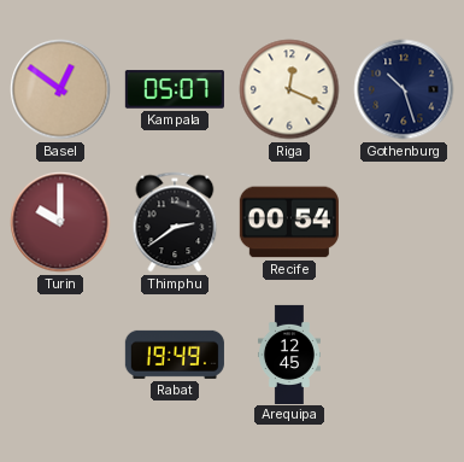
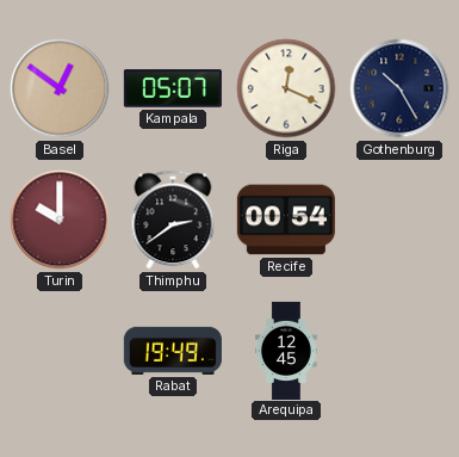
Gothenburg: 10:27 -> 10:25
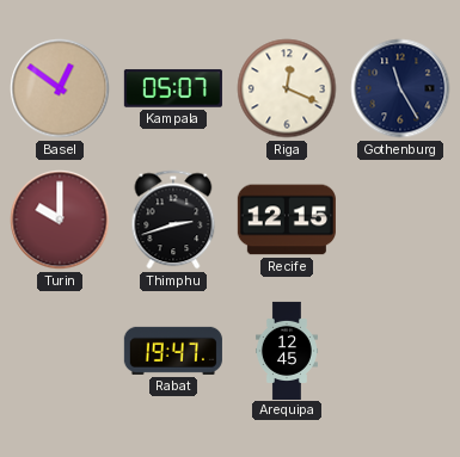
Gothenburg: 10:25 -> 11:25
Thimphu: 2:39 -> 2:42
Recife: 00:54 -> 12:15
Rabat: 19:49 -> 19:47
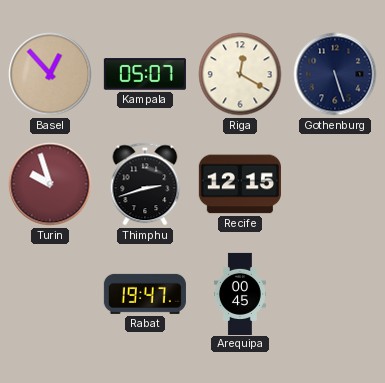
Basel: 12:51 -> 12:53
Riga: 12:19 -> 12:20
Gothenburg: 11:25 -> 5:27
Turin: 10:00 -> 9:57
Arequipa: 12:45 -> 00:45
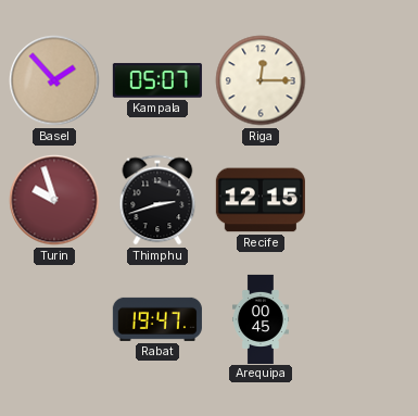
Basel: 12:53 -> 1:53
Riga: 12:20 -> 12:15
Gothenburg: 5:27 -> none
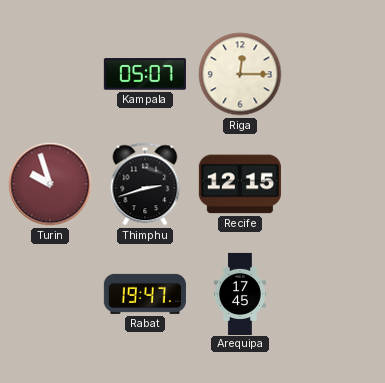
Basel: 1:53 -> none
Arequipa: 00:45 -> 17:45
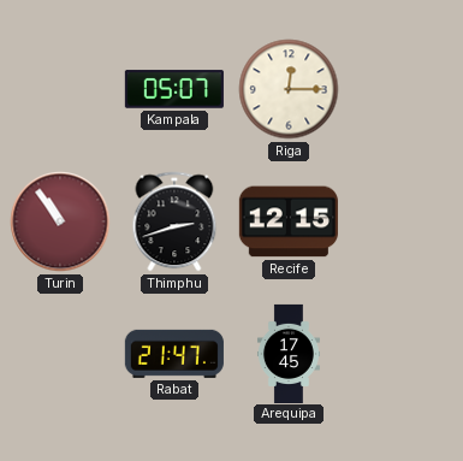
Turin: 9:57 -> 10:54
Rabat: 19:47 -> 21:47
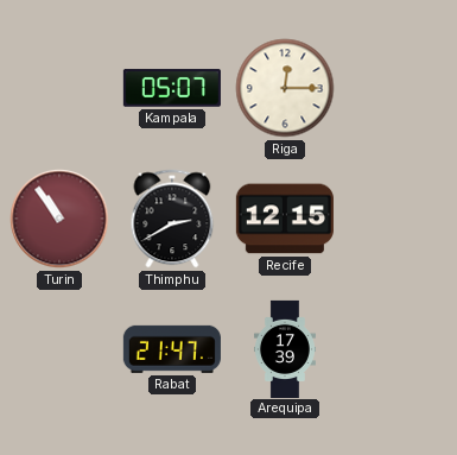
Thimphu: 2:42 -> 2:40
Arequipa: 17:45 -> 17:39
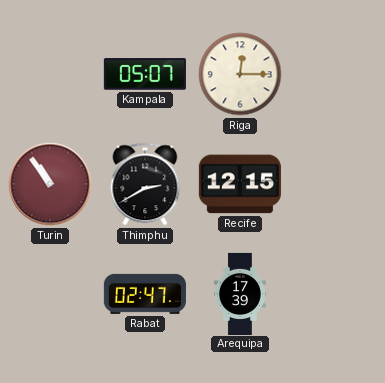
Rabat: 21:47 -> 02:47
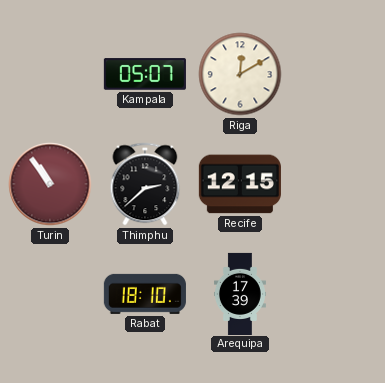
Riga: 12:15 -> 12:10
Thimphu: 2:40 -> 2:38
Rabat: 02:47 -> 18:10
